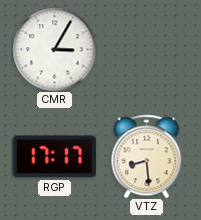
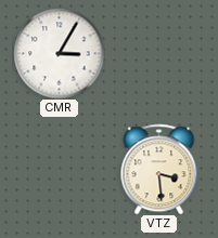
RGP: 17:17 -> none
VTZ: 8:29 -> 3:29
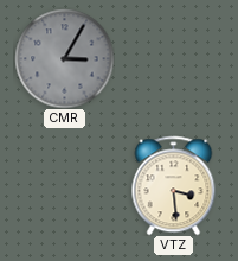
CMR dial: white -> grey
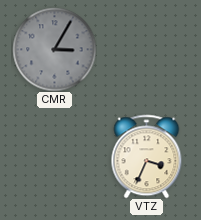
VTZ: 3:29 -> 3:34
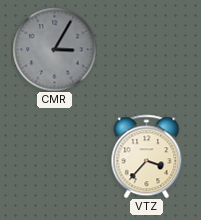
VTZ: 3:34 -> 3:37
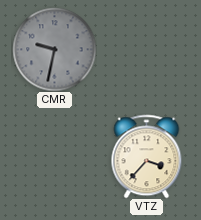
CMR: 3:05 -> 9:32
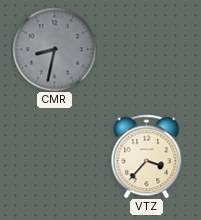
CMR: 9:32 -> 8:32
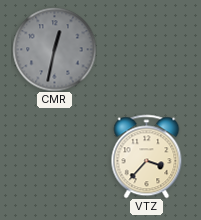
CMR: 8:32 -> 12:32
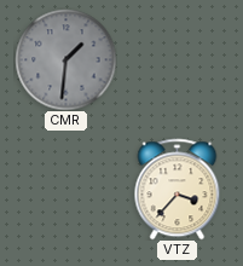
CMR: 12:32 -> 1:31
